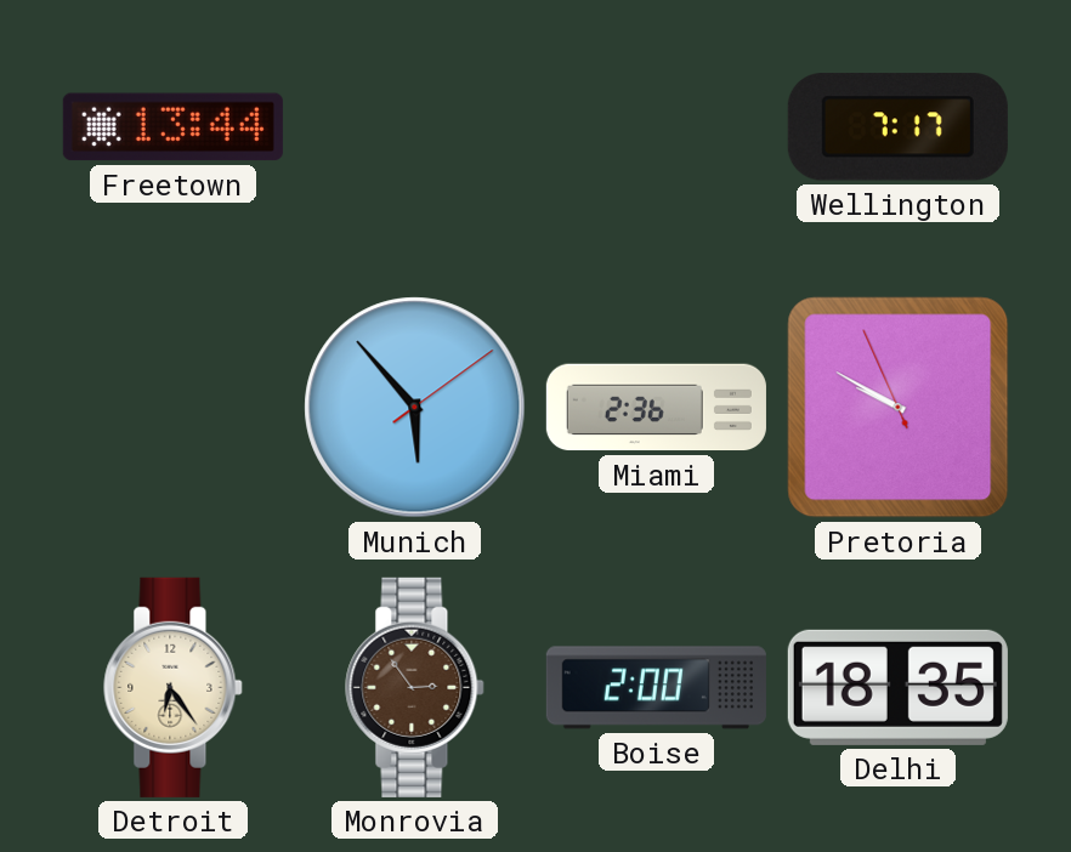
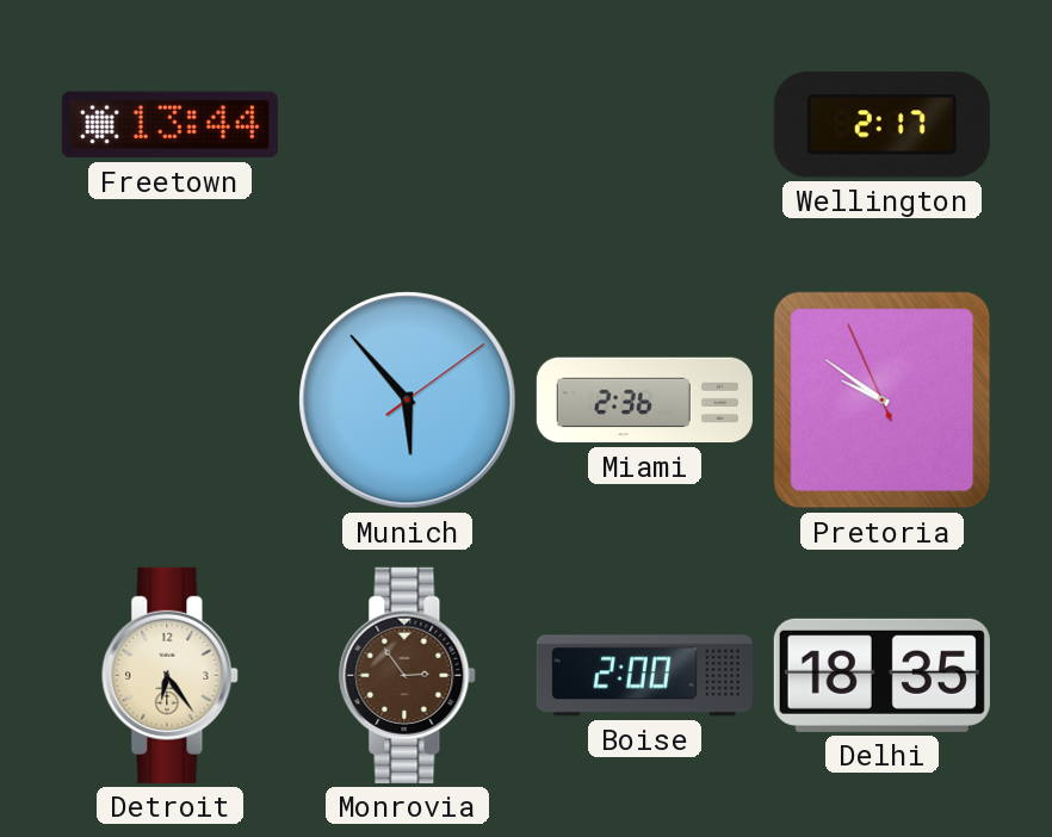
Wellington: 7:17 -> 2:17
Pretoria: 9:49 -> 9:50
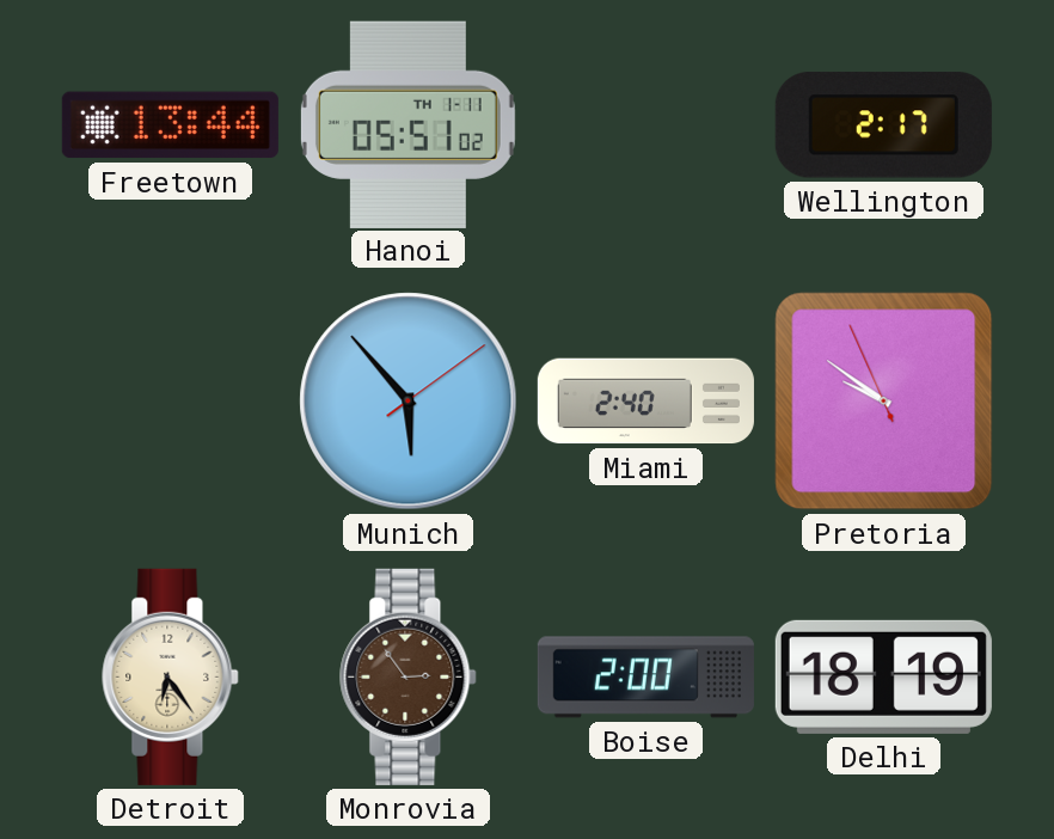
Hanoi: none -> 05:51
Miami: 2:36 -> 2:40
Delhi: 18:35 -> 18:19
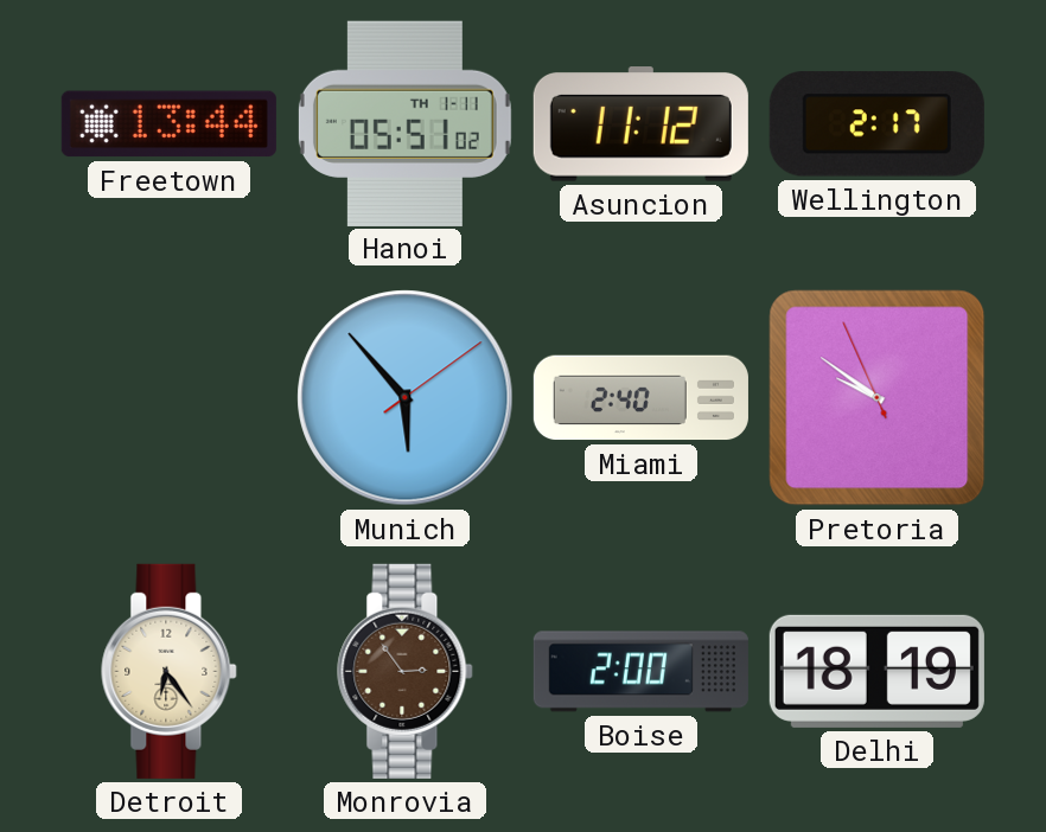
Asuncion: none -> 11:12
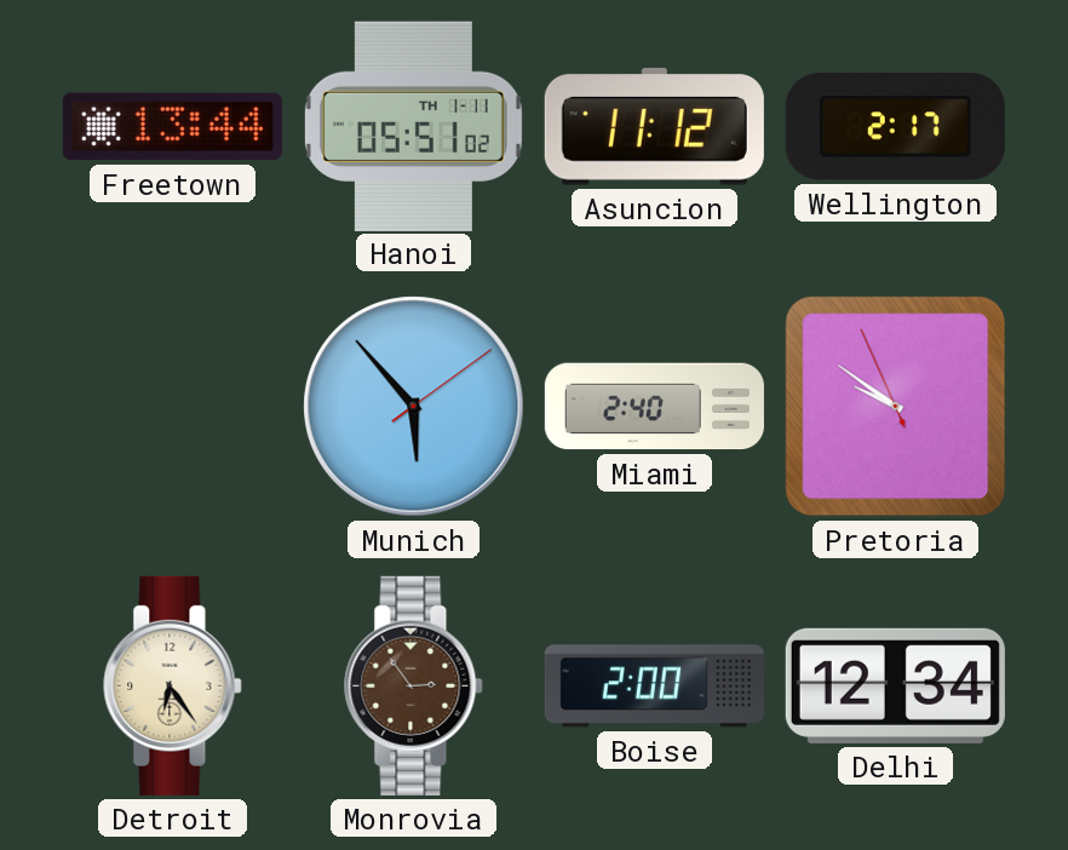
Delhi: 18:19 -> 12:34
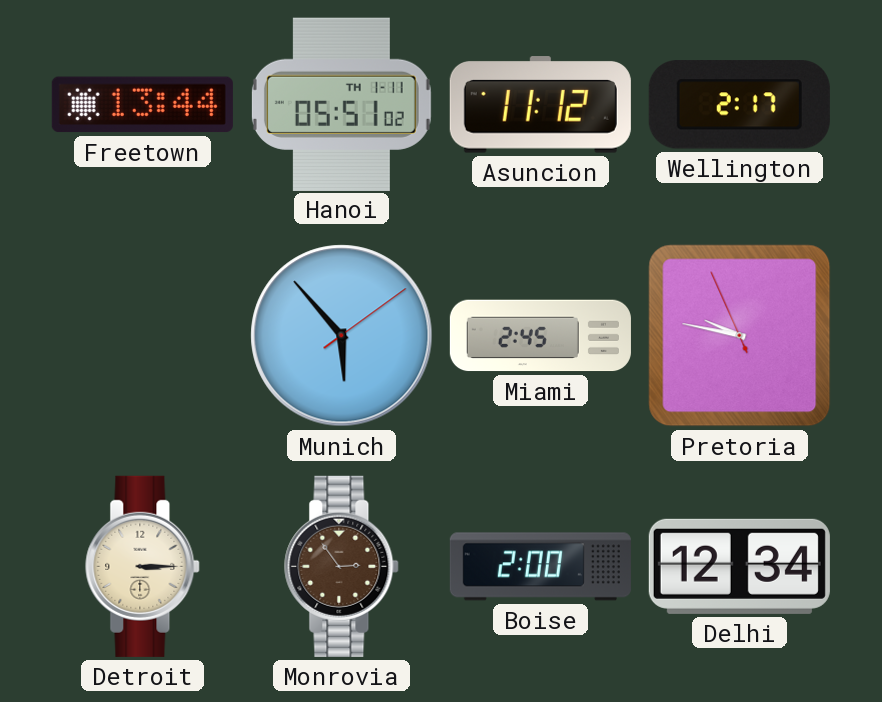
Miami: 2:40 -> 2:45
Pretoria: 9:50 -> 9:46
Detroit: 6:24 -> 3:15
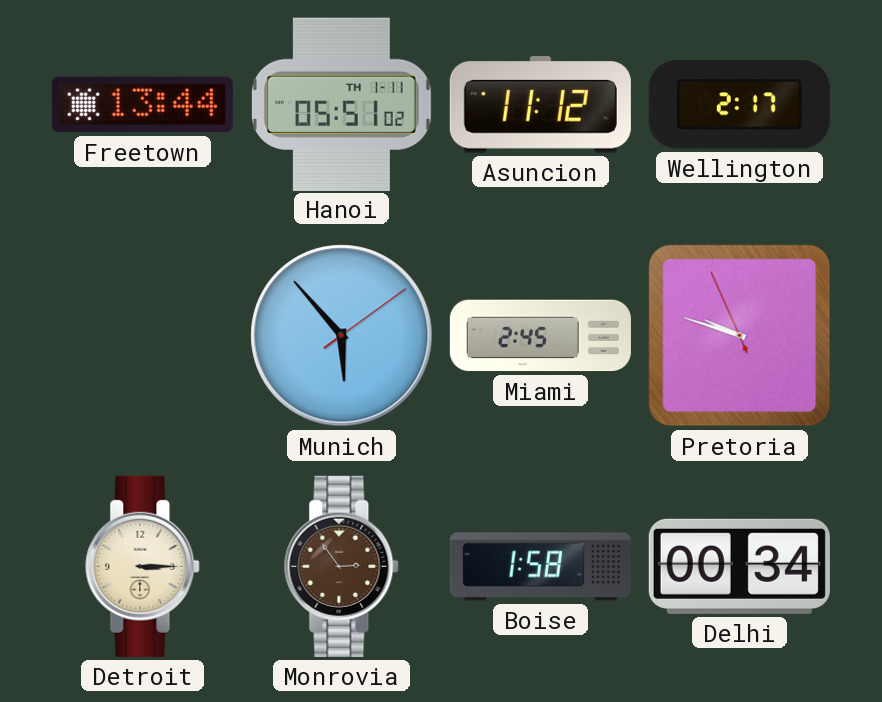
Pretoria: 9:46 -> 9:47
Boise: 2:00 -> 1:58
Delhi: 12:34 -> 00:34
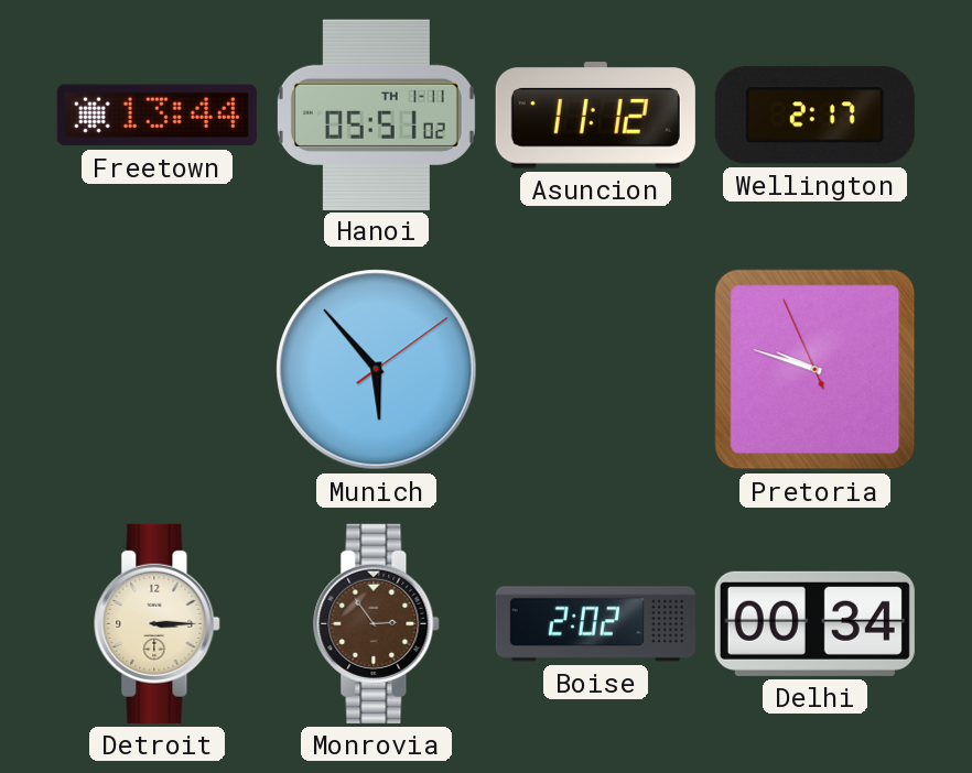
Miami: 2:45 -> none
Boise: 1:58 -> 2:02
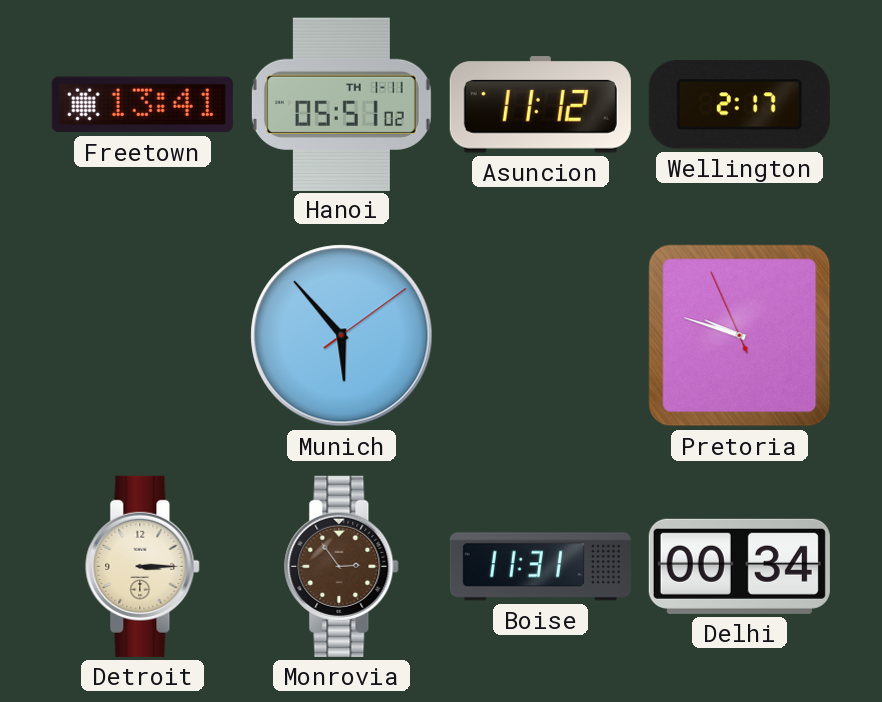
Freetown: 13:44 -> 13:41
Boise: 2:02 -> 11:31
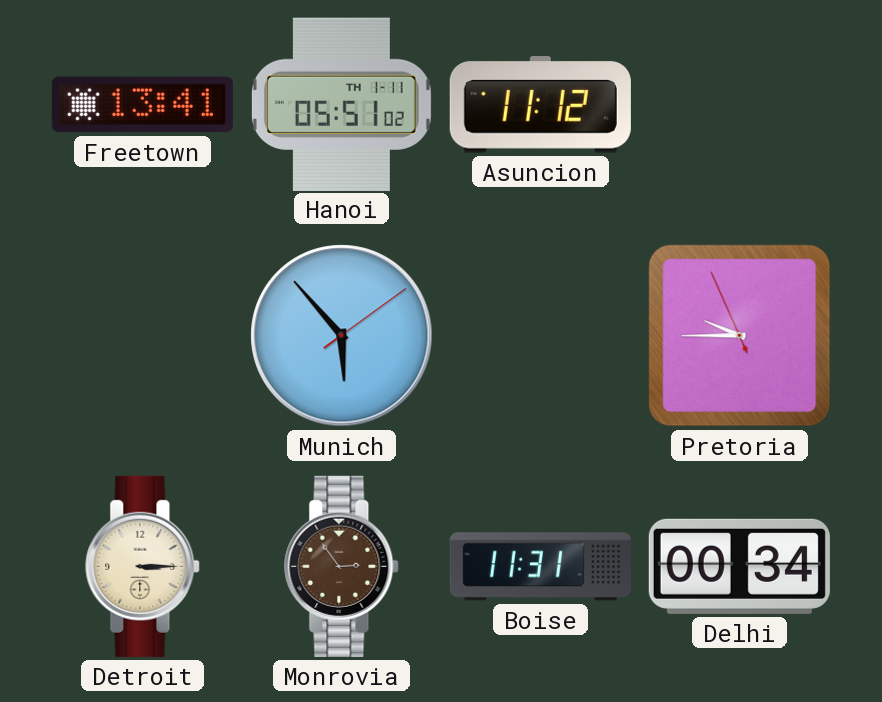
Wellington: 2:17 -> none
Pretoria: 9:47 -> 9:44
